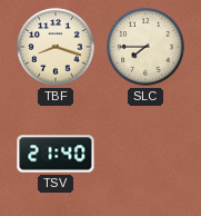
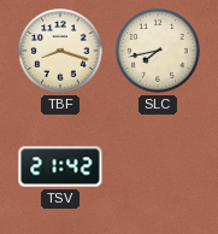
SLC: 7:45 -> 7:43
TSV: 21:40 -> 21:42
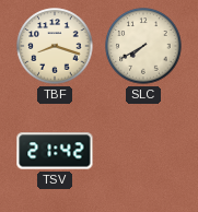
SLC: 7:43 -> 7:40
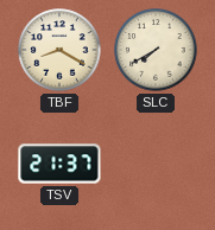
TBF: 8:18 -> 8:20
TSV: 21:42 -> 21:37
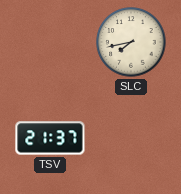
TBF: 8:20 -> none
SLC: 7:40 -> 7:43
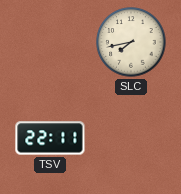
TSV: 21:37 -> 22:11
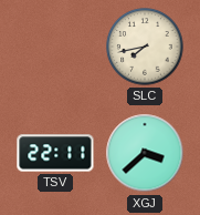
XGJ: none -> 3:38
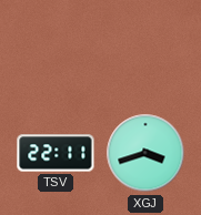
SLC: 7:43 -> none
XGJ: 3:38 -> 3:42
